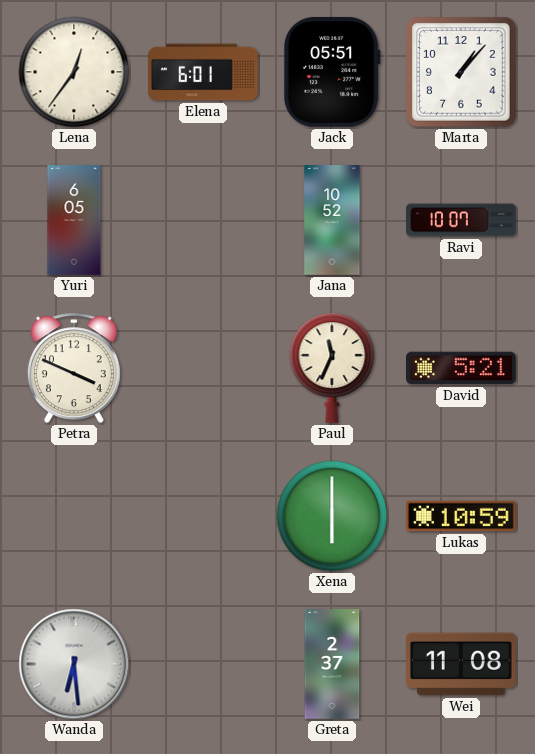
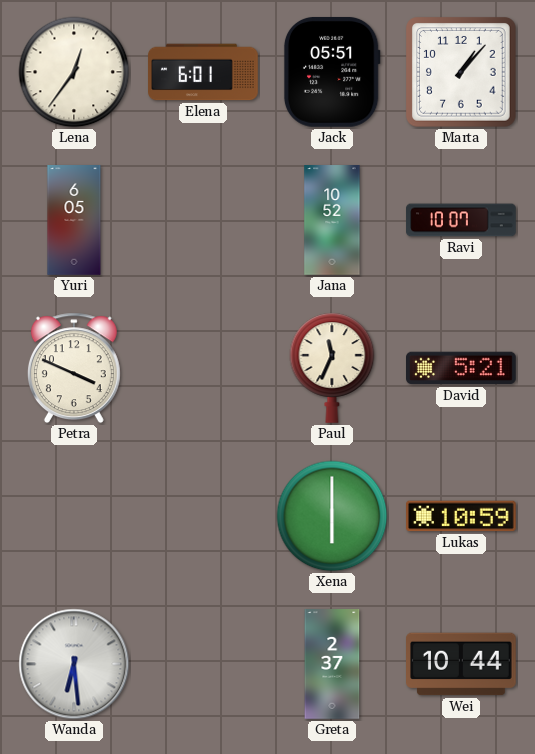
Wei: 11:08 -> 10:44
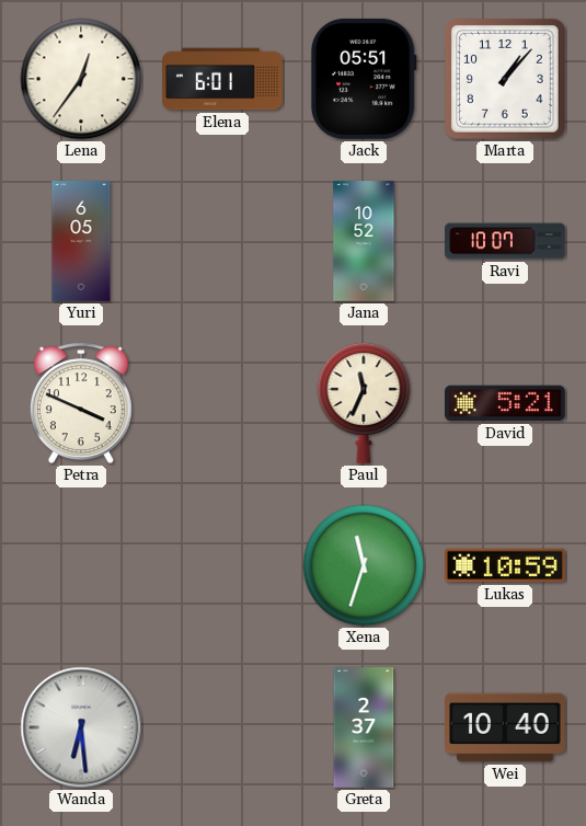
Xena: 6:00 -> 11:33
Wei: 10:44 -> 10:40
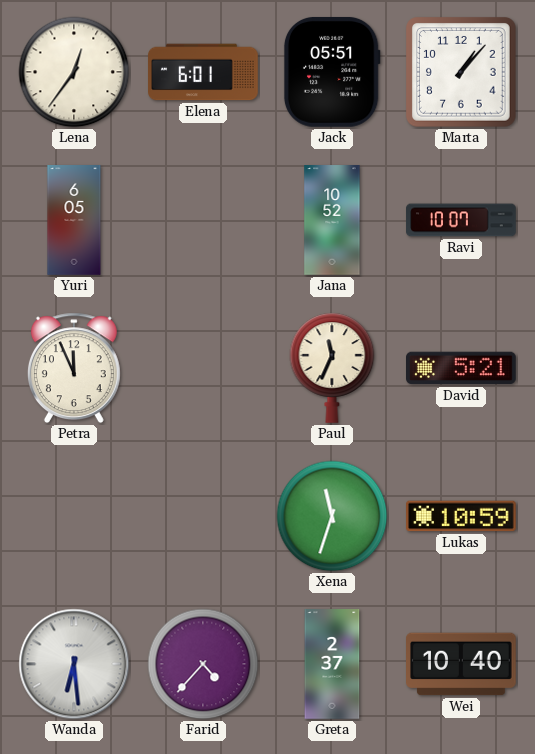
Petra: 3:49 -> 11:56
Farid: none -> 4:37
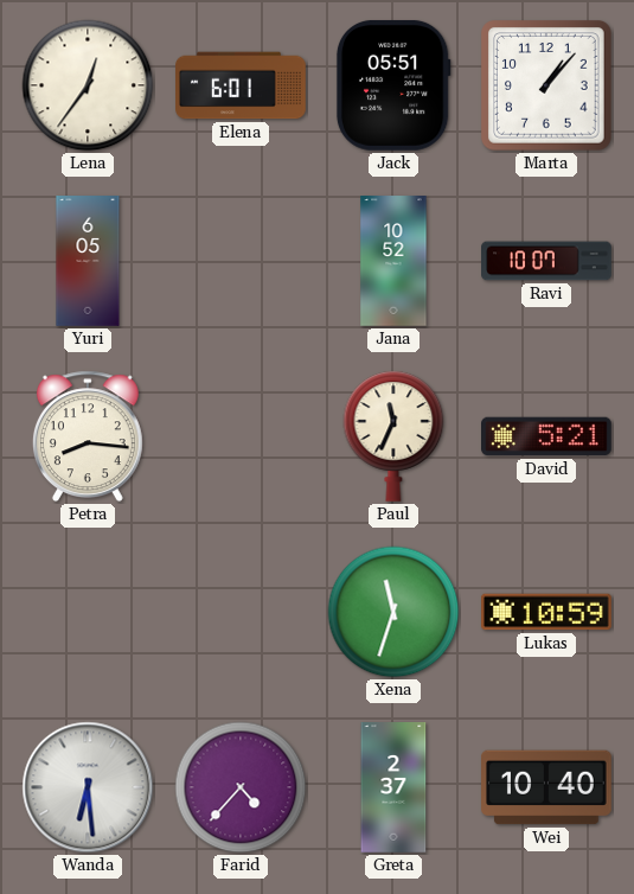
Petra: 11:56 -> 8:16
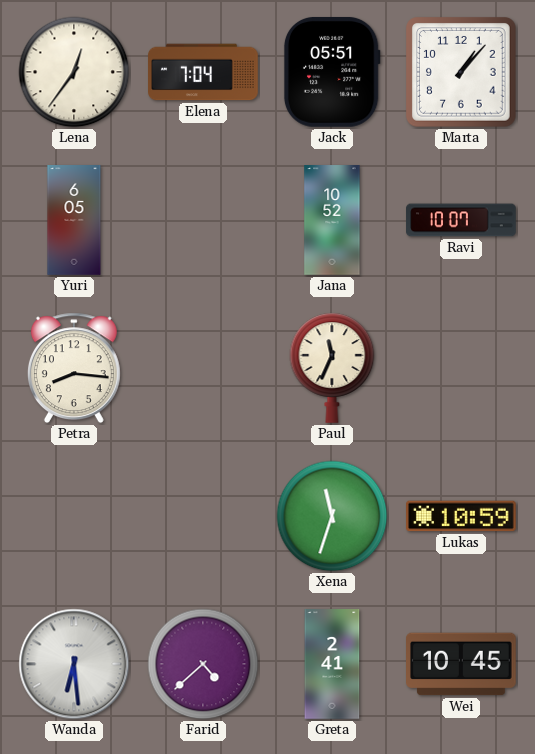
Elena: 6:01 -> 7:04
David: 5:21 -> none
Farid: 4:37 -> 4:38
Greta: 2:37 -> 2:41
Wei: 10:40 -> 10:45
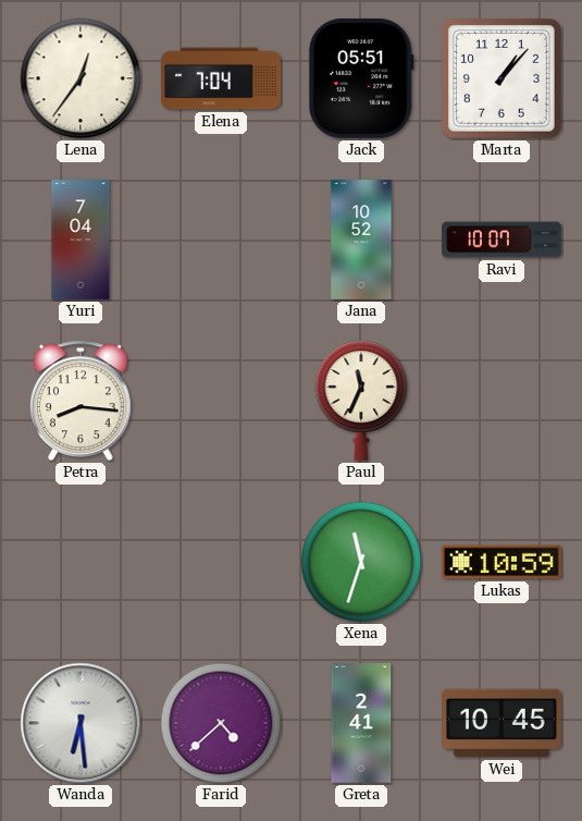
Yuri: 6:05 -> 7:04
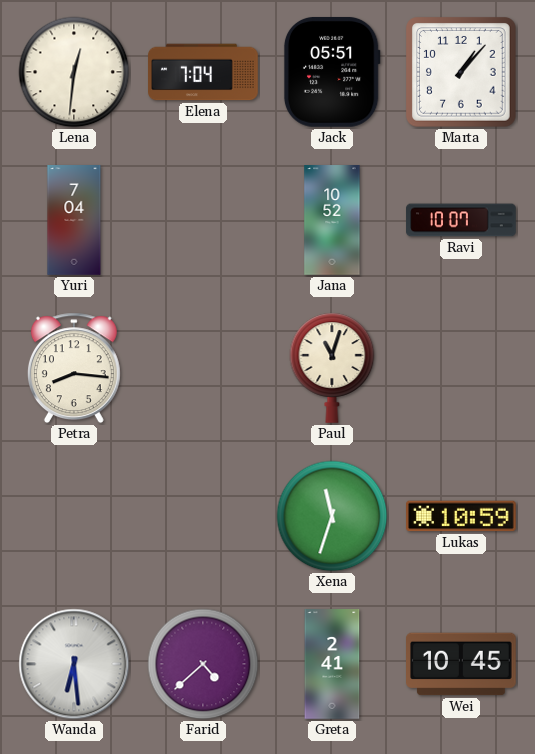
Lena: 12:36 -> 12:31
Paul: 11:34 -> 11:03
